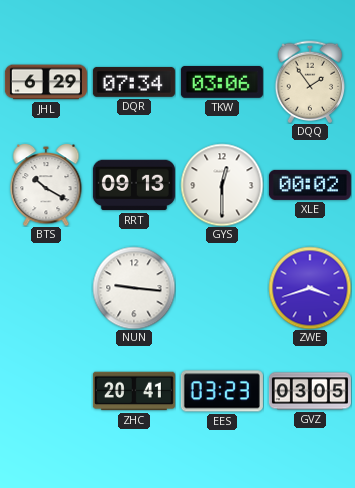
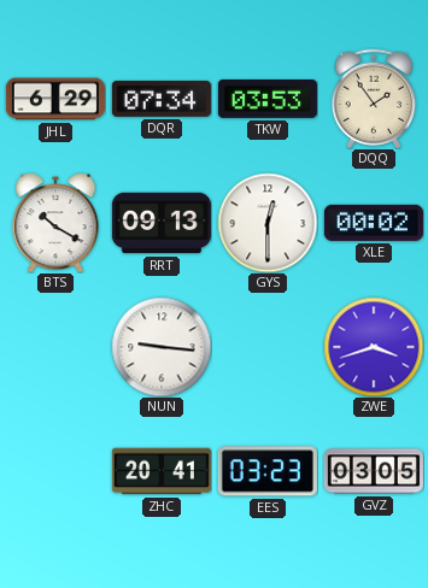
TKW: 03:06 -> 03:53
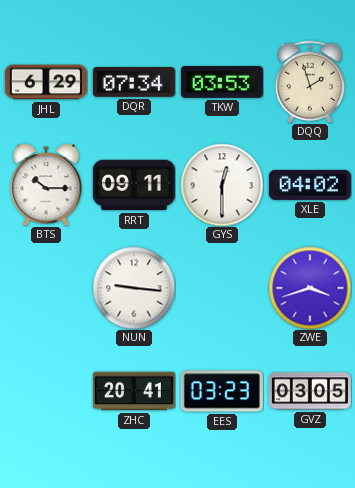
DQQ: 1:54 -> 1:57
BTS: 10:20 -> 10:15
RRT: 09:13 -> 09:11
XLE: 00:02 -> 04:02
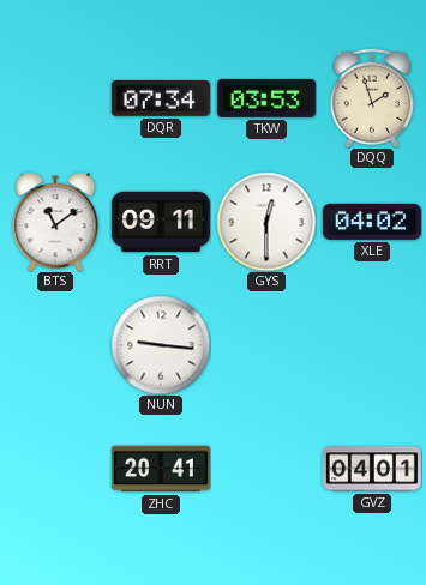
JHL: 6:29 -> none
BTS: 10:15 -> 11:09
ZWE: 3:42 -> none
EES: 03:23 -> none
GVZ: 03:05 -> 04:01
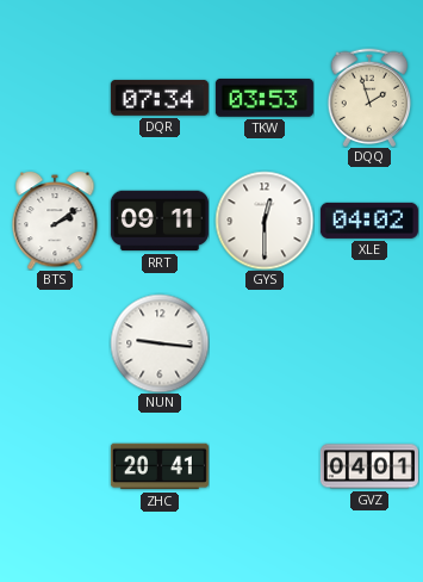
BTS: 11:09 -> 2:09
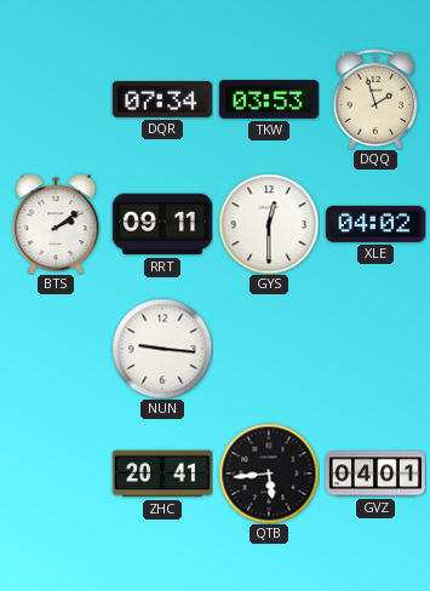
QTB: none -> 5:44
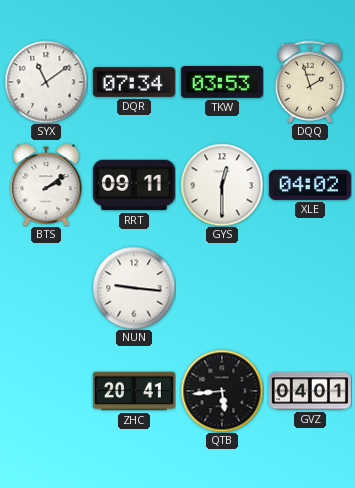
SYX: none -> 11:09
